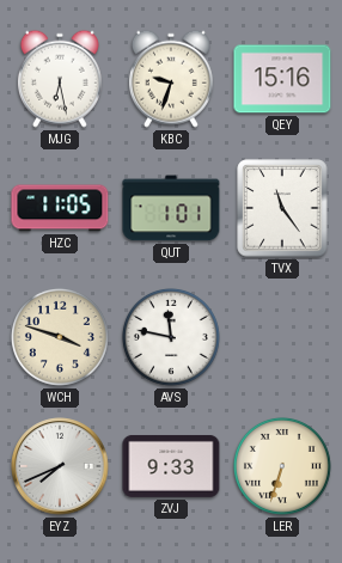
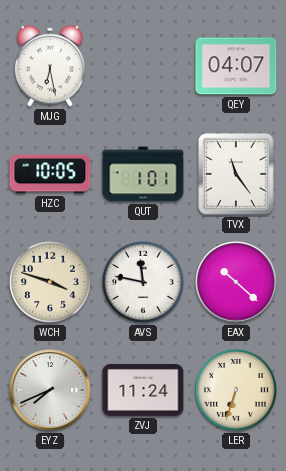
KBC: 9:33 -> none
QEY: 15:16 -> 04:07
HZC: 11:05 -> 10:05
EAX: none -> 10:22
ZVJ: 9:33 -> 11:24
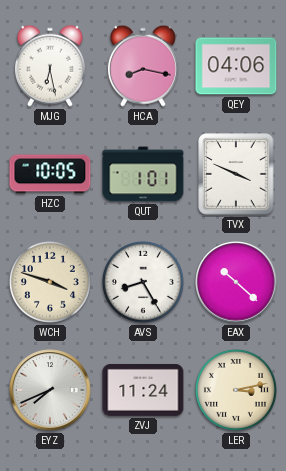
HCA: none -> 8:17
QEY: 04:07 -> 04:06
TVX: 11:24 -> 3:49
AVS: 11:47 -> 8:25
LER: 6:33 -> 3:13
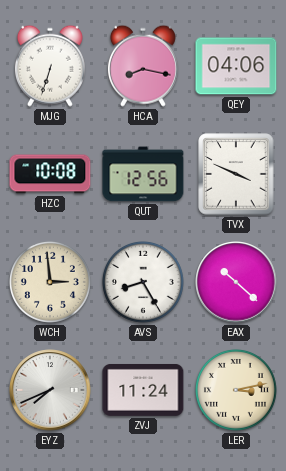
MJG: 6:28 -> 6:33
HZC: 10:05 -> 10:08
QUT: 1:01 -> 12:56
WCH: 3:48 -> 2:59
